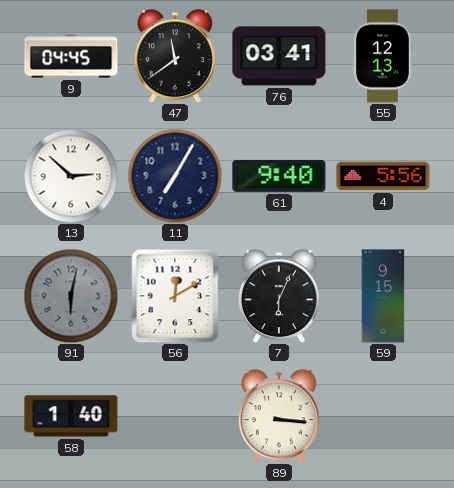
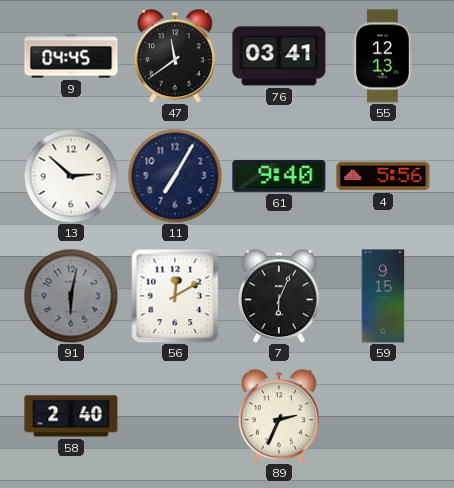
58: 1:40 -> 2:40
89: 3:16 -> 2:34
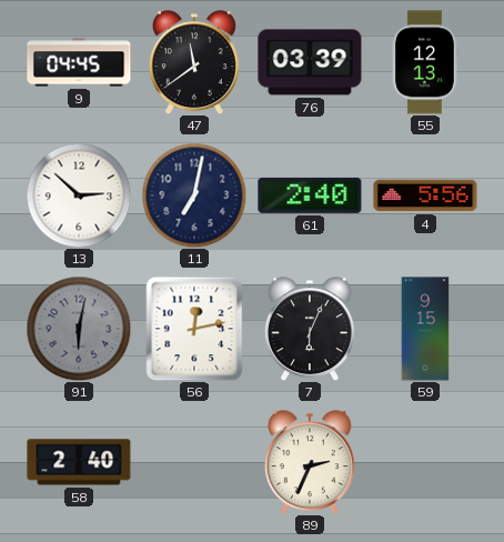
76: 03:41 -> 03:39
11: 7:05 -> 7:02
61: 9:40 -> 2:40
56: 12:10 -> 12:13
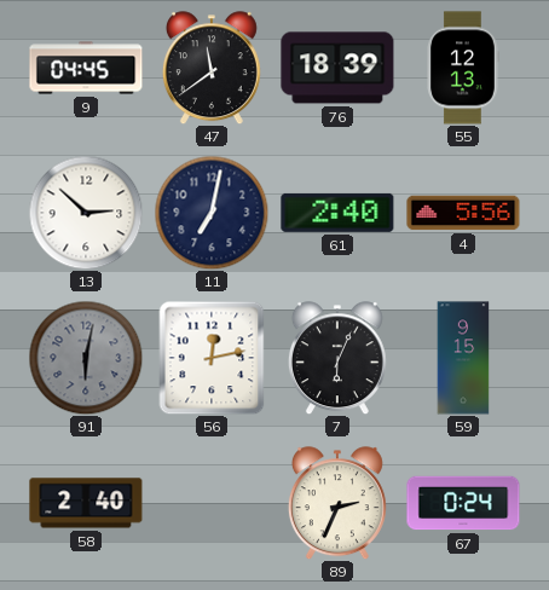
76: 03:39 -> 18:39
67: none -> 0:24
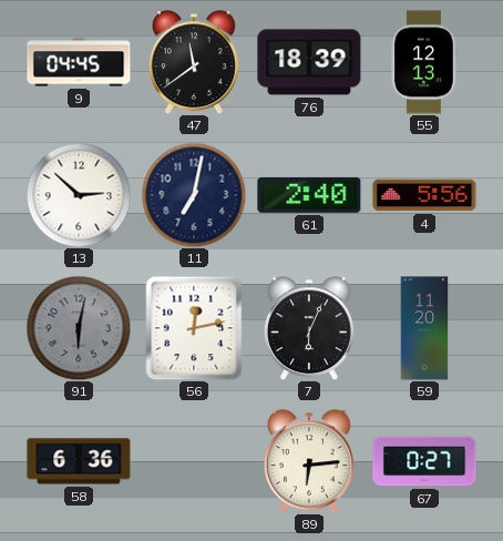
59: 9:15 -> 11:20
58: 2:40 -> 6:36
89: 2:34 -> 6:14
67: 0:24 -> 0:27
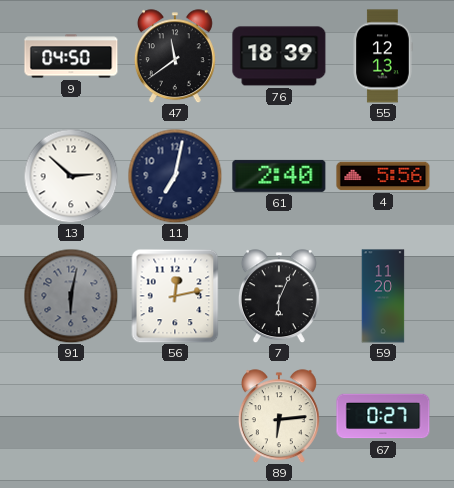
9: 04:45 -> 04:50
58: 6:36 -> none
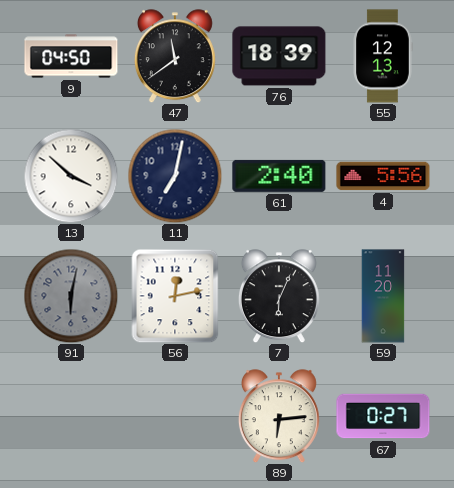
13: 2:52 -> 3:52
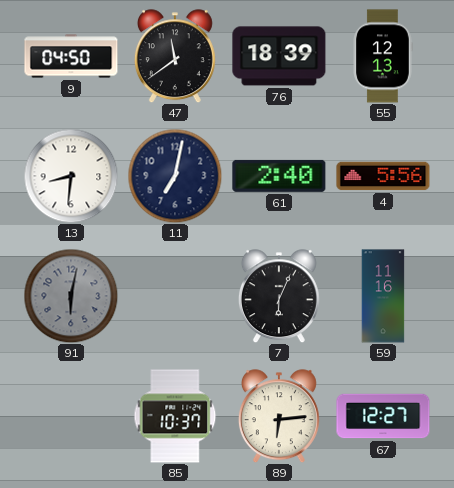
13: 3:52 -> 8:31
56: 12:13 -> none
59: 11:20 -> 11:16
85: none -> 10:37
67: 0:27 -> 12:27
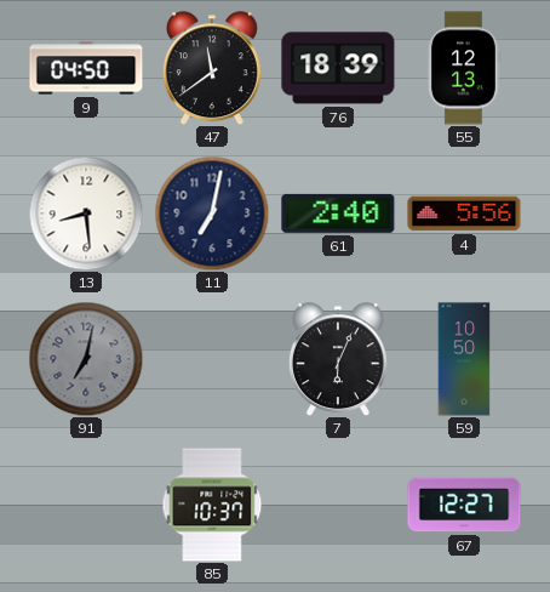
13: 8:31 -> 8:29
91: 6:02 -> 7:02
59: 11:16 -> 10:50
89: 6:14 -> none
